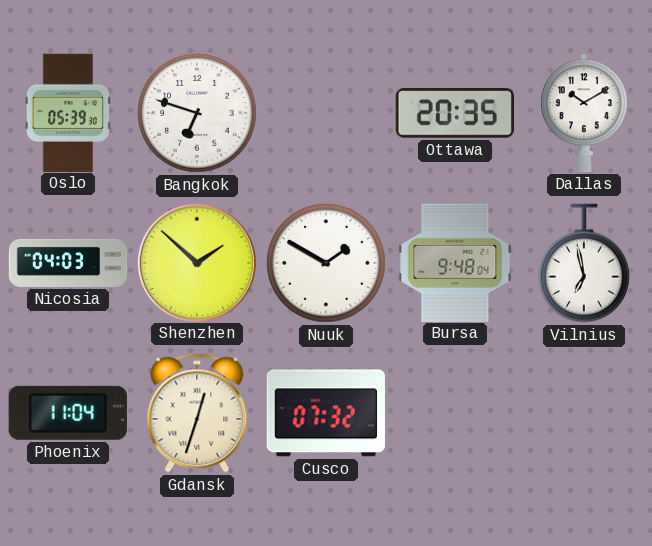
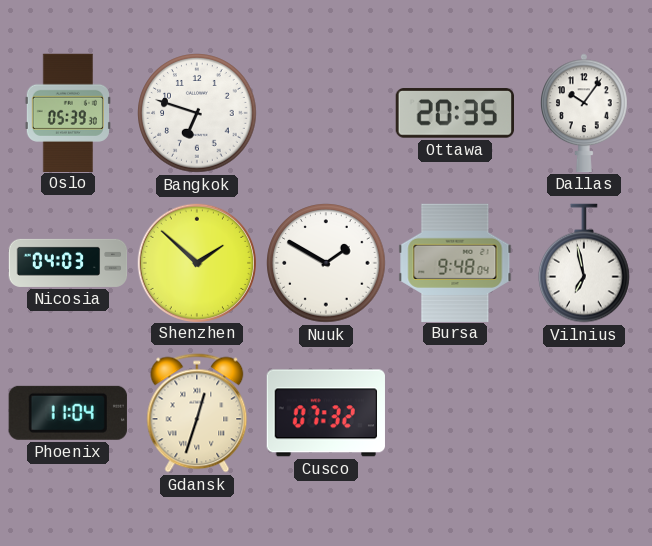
Dallas: 10:10 -> 10:06
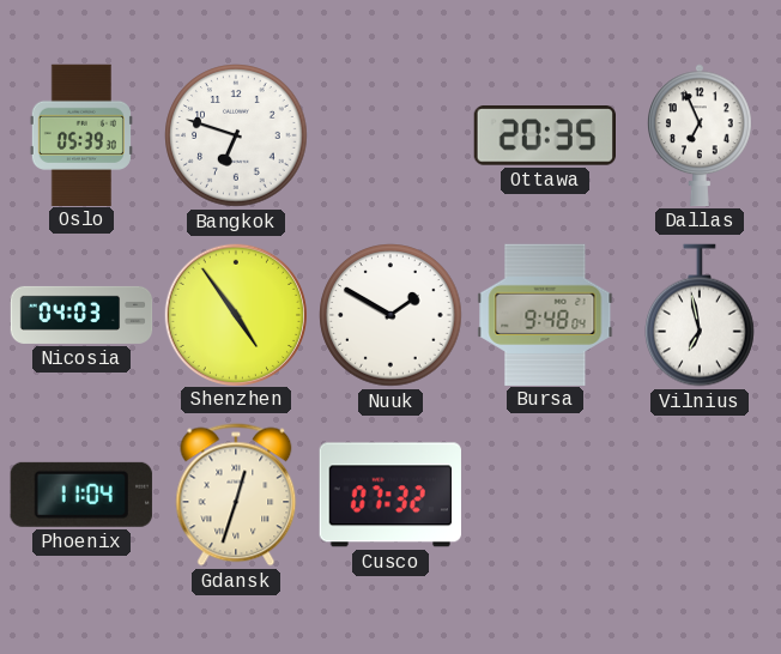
Dallas: 10:06 -> 6:56
Shenzhen: 1:52 -> 4:54
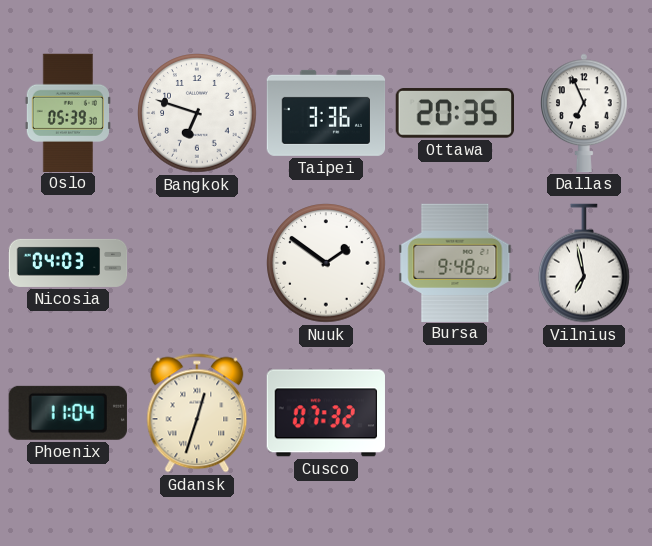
Taipei: none -> 3:36
Shenzhen: 4:54 -> none
Nuuk: 1:50 -> 1:51
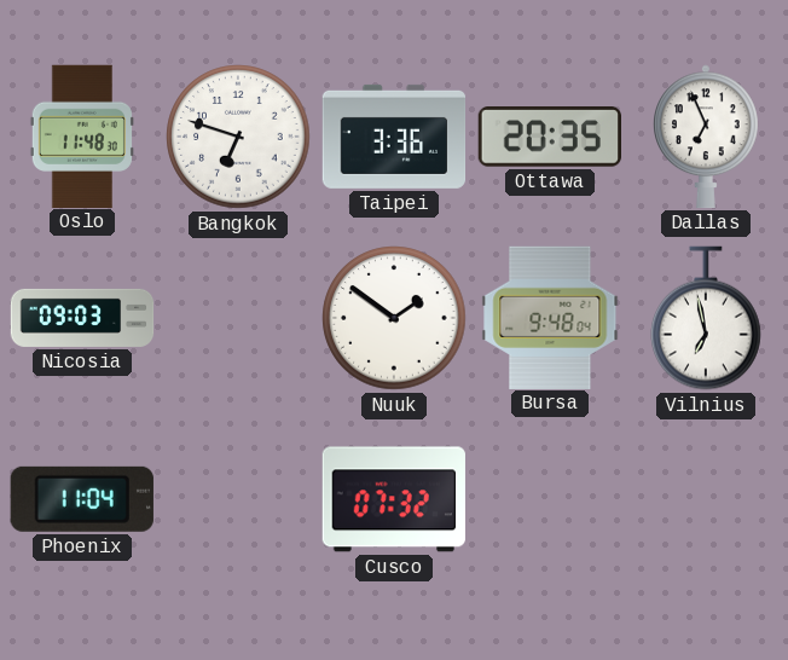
Oslo: 05:39 -> 11:48
Nicosia: 04:03 -> 09:03
Gdansk: 12:33 -> none
